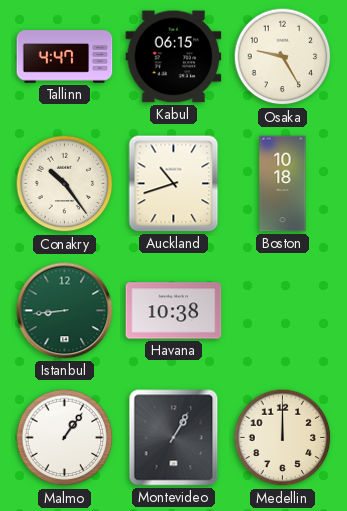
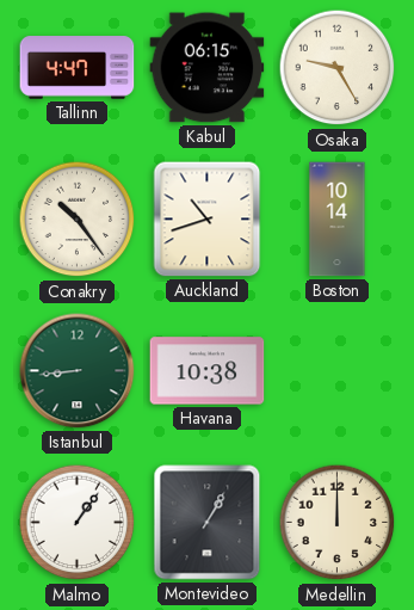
Boston: 10:18 -> 10:14
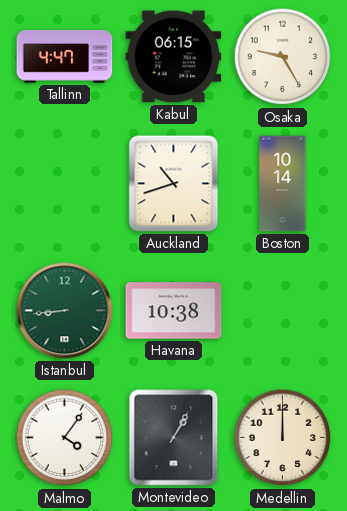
Conakry: 10:24 -> none
Malmo: 1:06 -> 4:06
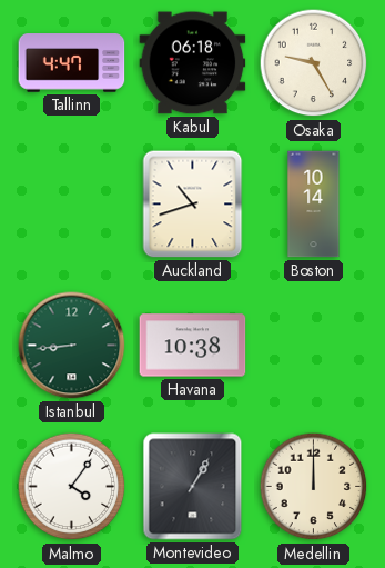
Kabul: 06:15 -> 06:18
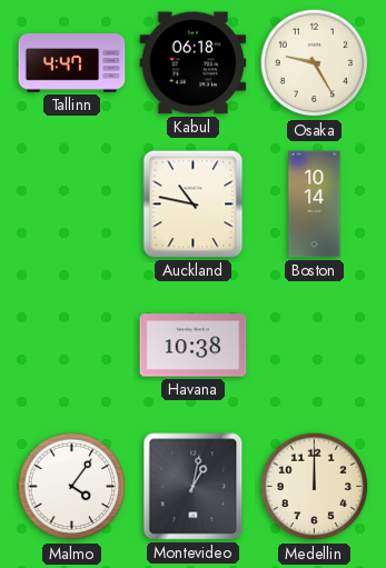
Auckland: 10:42 -> 10:47
Istanbul: 8:44 -> none
Montevideo: 1:05 -> 1:02
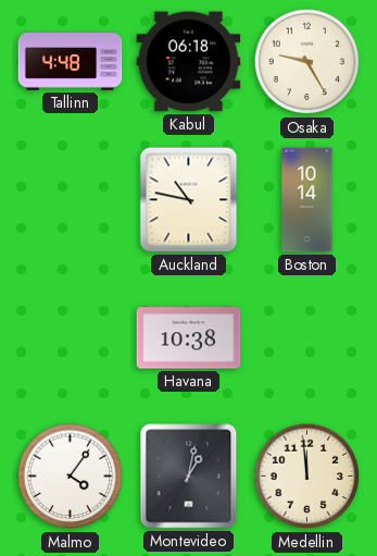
Tallinn: 4:47 -> 4:48
Medellin: 12:00 -> 11:59
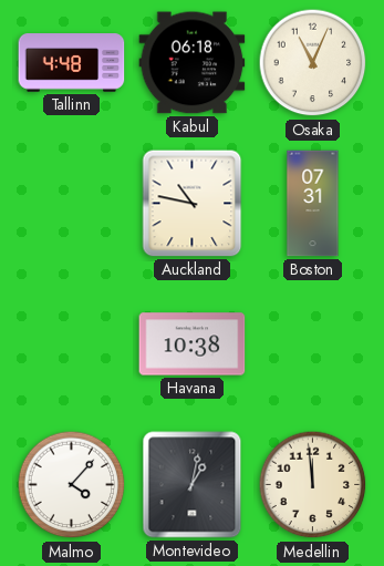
Osaka: 9:25 -> 11:04
Boston: 10:14 -> 07:31
Malmo: 4:06 -> 4:07
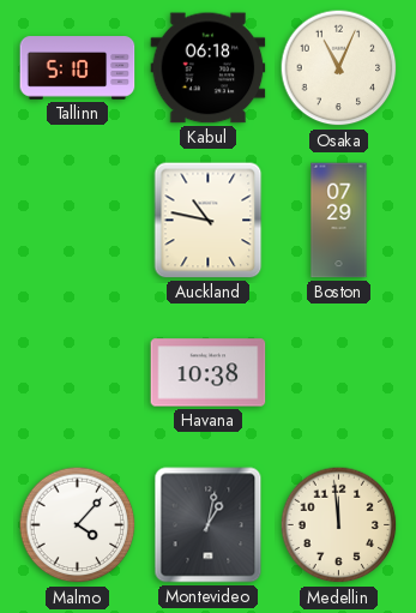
Tallinn: 4:48 -> 5:10
Boston: 07:31 -> 07:29
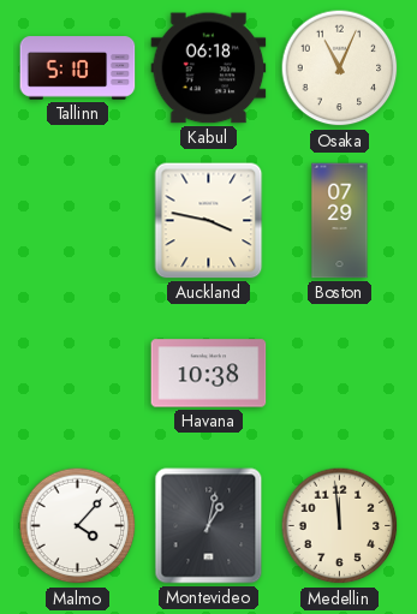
Auckland: 10:47 -> 3:47
